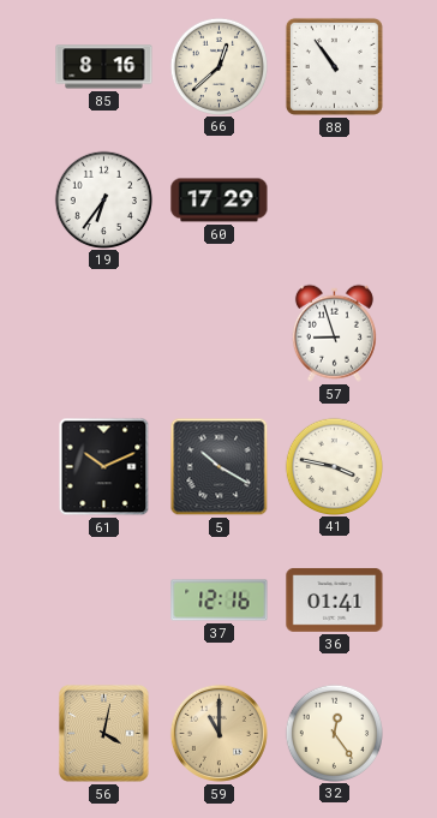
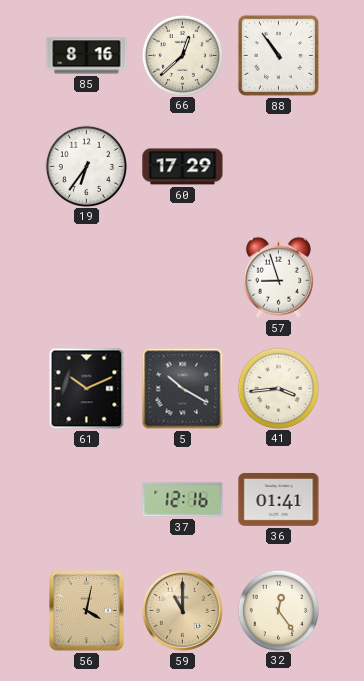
41: 3:47 -> 3:44
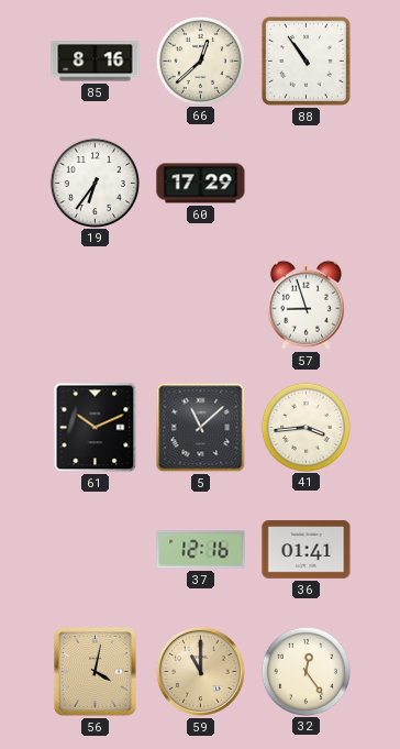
5: 10:20 -> 11:08
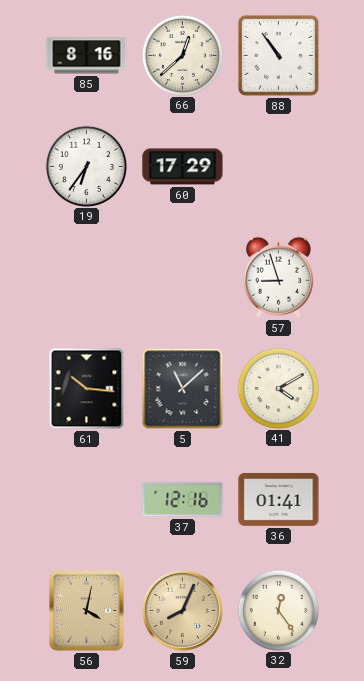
61: 10:11 -> 10:16
41: 3:44 -> 4:10
59: 11:00 -> 8:04
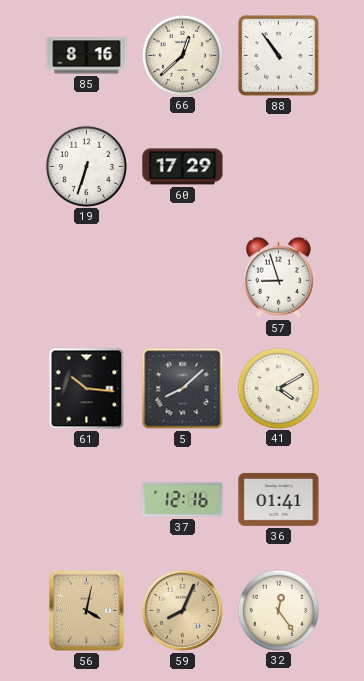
19: 6:36 -> 6:33
5: 11:08 -> 8:08
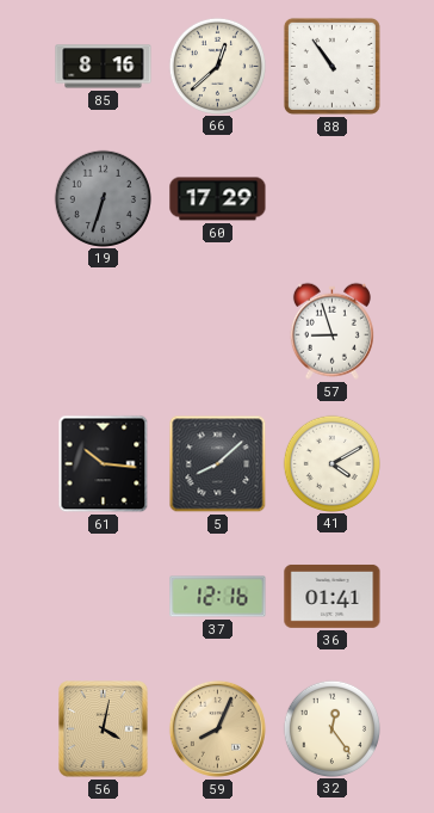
19 dial: white -> grey
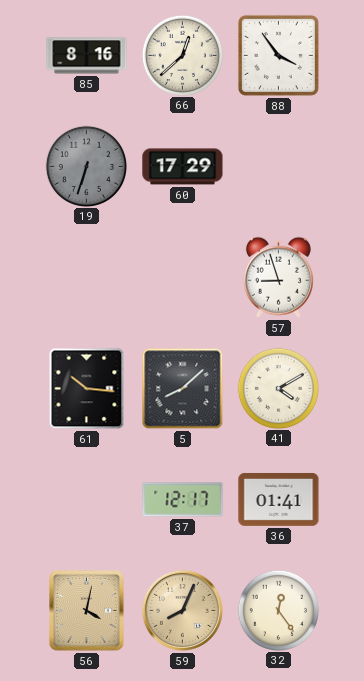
88: 10:54 -> 3:54
37: 12:16 -> 12:17
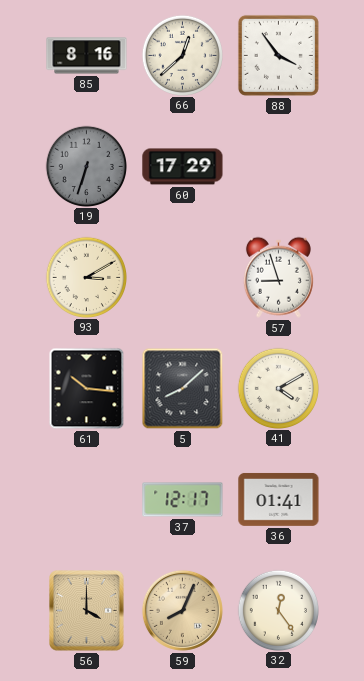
93: none -> 3:10
56: 4:02 -> 4:00
